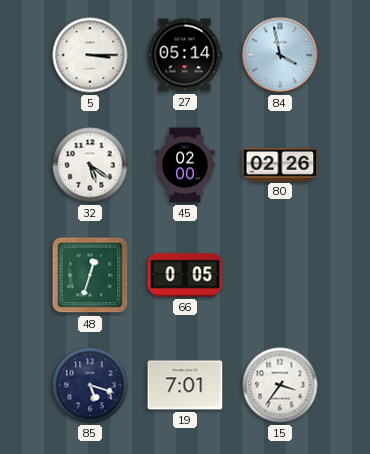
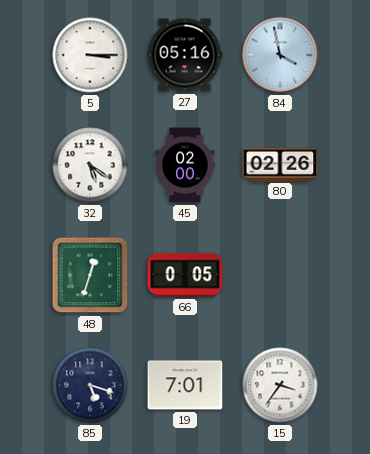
27: 05:14 -> 05:16
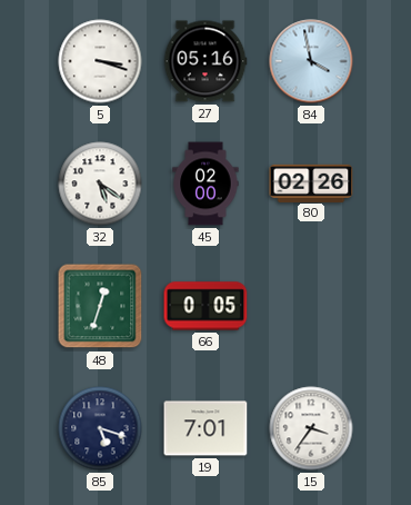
5: 3:15 -> 3:18
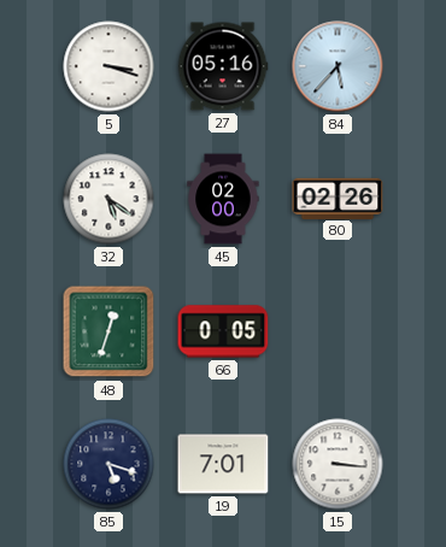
84: 3:58 -> 5:37
15: 3:36 -> 3:16
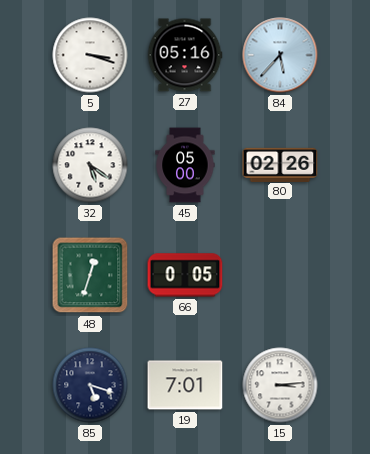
45: 02:00 -> 05:00
15: 3:16 -> 3:14
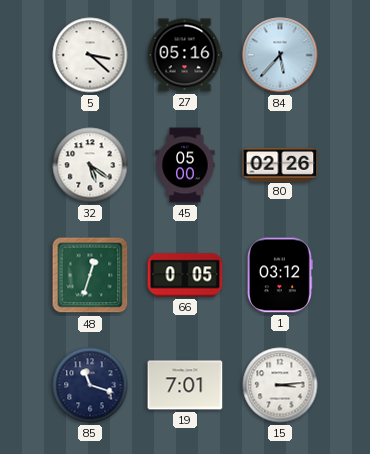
5: 3:18 -> 3:22
1: none -> 03:12
85: 5:18 -> 11:18
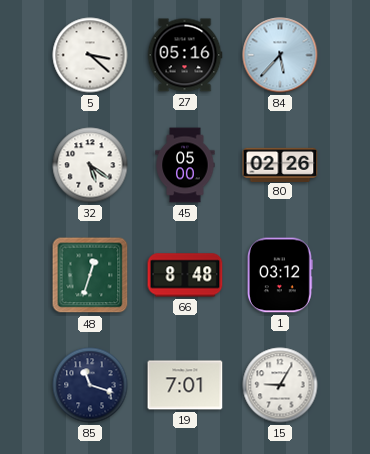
66: 0:05 -> 8:48
15: 3:14 -> 9:05
